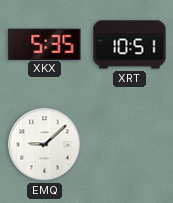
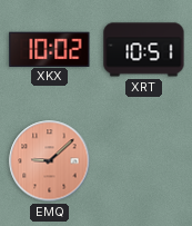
XKX: 5:35 -> 10:02
EMQ dial: white -> salmon
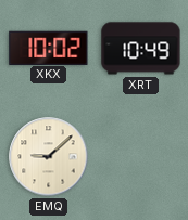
XRT: 10:51 -> 10:49
EMQ dial: salmon -> cream
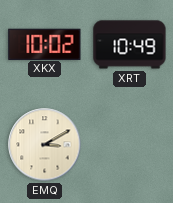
EMQ: 9:08 -> 3:10
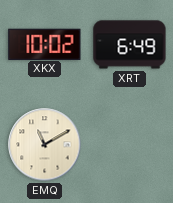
XRT: 10:49 -> 6:49
EMQ: 3:10 -> 11:10
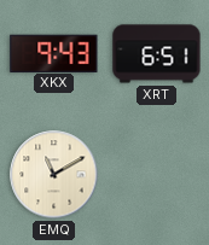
XKX: 10:02 -> 9:43
XRT: 6:49 -> 6:51
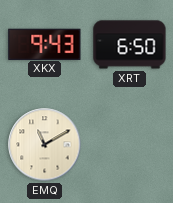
XRT: 6:51 -> 6:50
